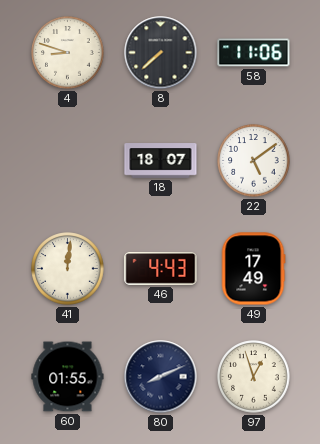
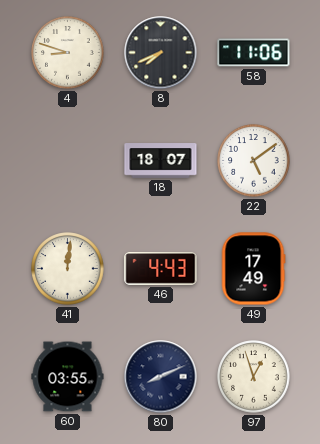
8: 7:38 -> 7:41
60: 01:55 -> 03:55
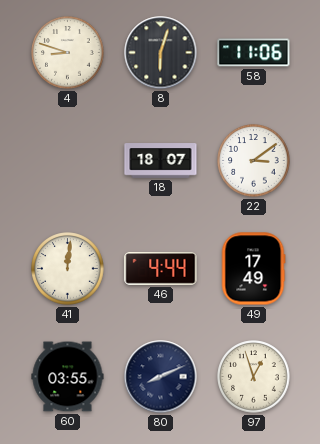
8: 7:41 -> 6:03
22: 5:09 -> 3:09
46: 4:43 -> 4:44
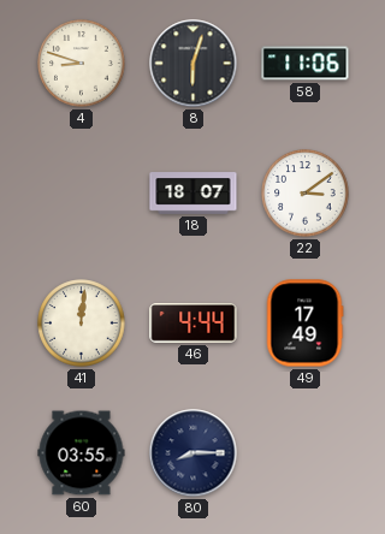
80: 8:11 -> 8:15
97: 12:57 -> none
